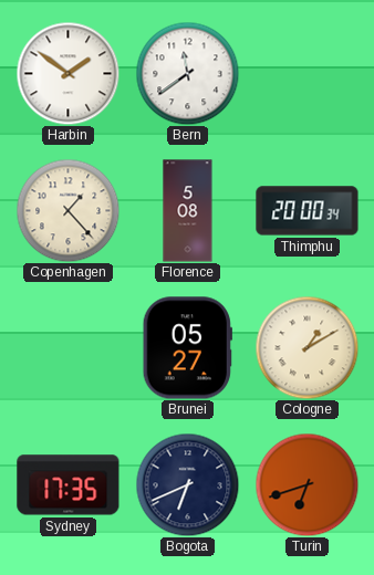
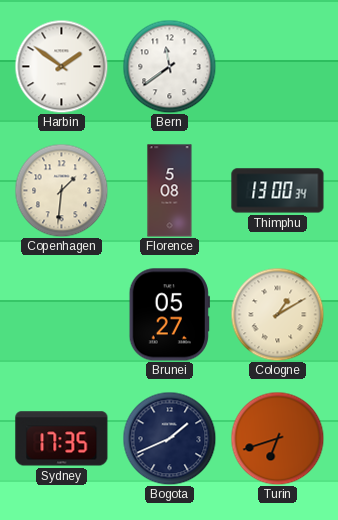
Copenhagen: 1:23 -> 1:31
Thimphu: 20:00 -> 13:00
Bogota: 6:41 -> 1:41
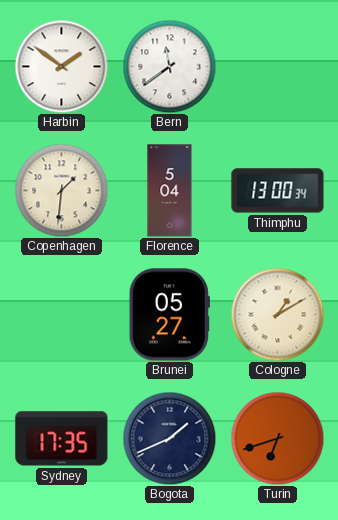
Florence: 5:08 -> 5:04
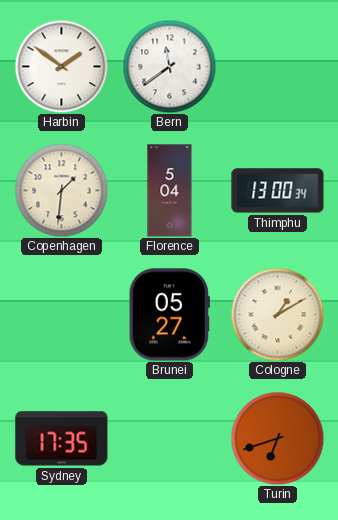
Bogota: 1:41 -> none
